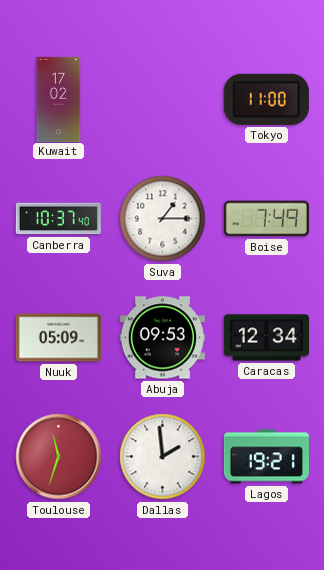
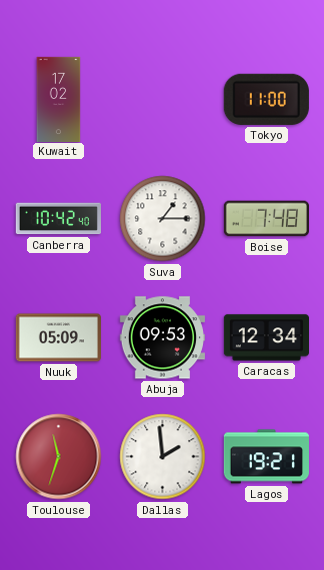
Canberra: 10:37 -> 10:42
Boise: 7:49 -> 7:48
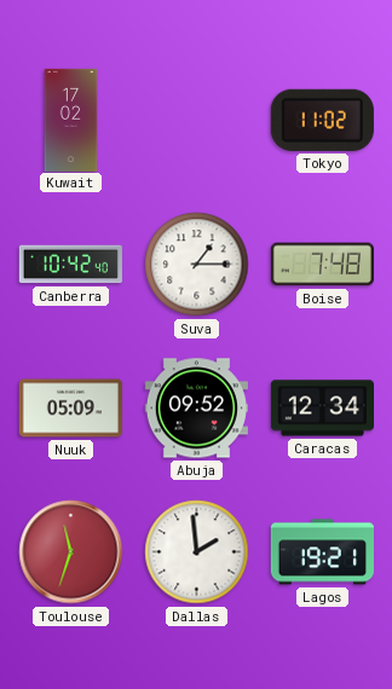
Tokyo: 11:00 -> 11:02
Abuja: 09:53 -> 09:52
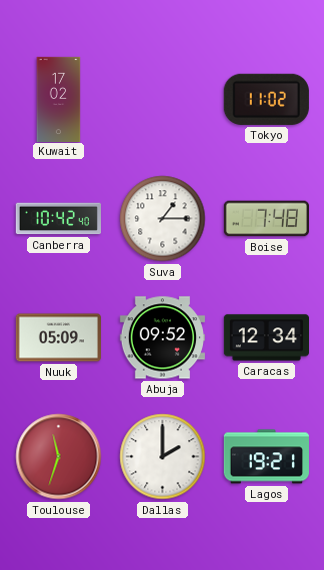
Dallas: 1:59 -> 2:00
